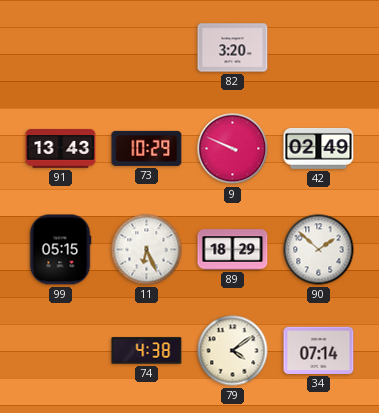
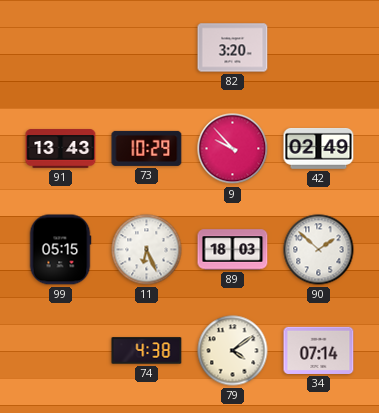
9: 9:49 -> 9:53
89: 18:29 -> 18:03
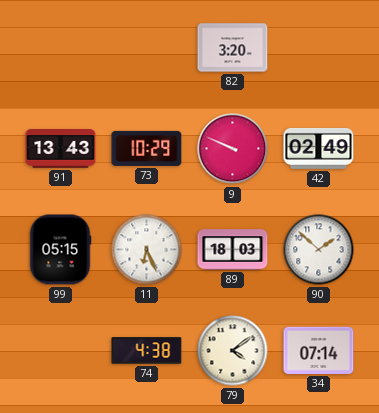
9: 9:53 -> 9:49
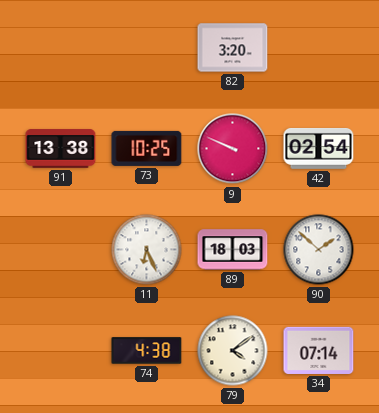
91: 13:43 -> 13:38
73: 10:29 -> 10:25
42: 02:49 -> 02:54
99: 05:15 -> none
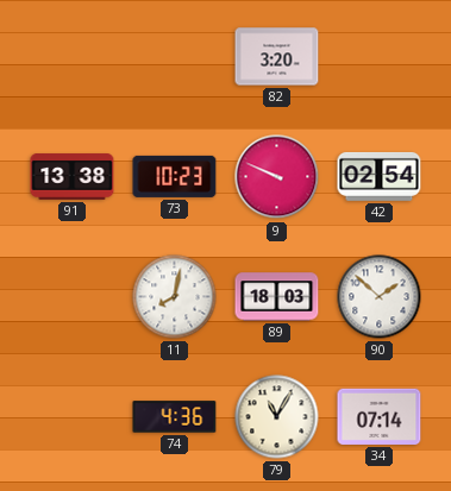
73: 10:25 -> 10:23
11: 6:26 -> 8:02
74: 4:38 -> 4:36
79: 4:09 -> 11:05
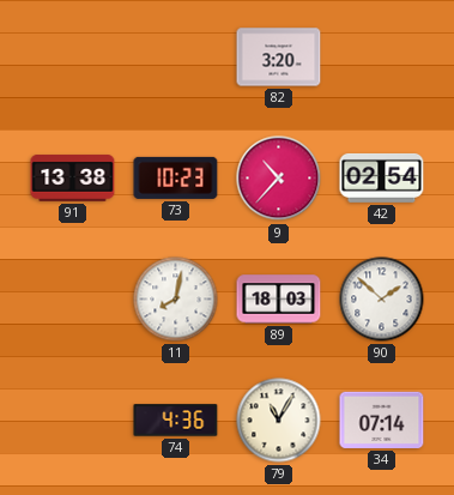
9: 9:49 -> 10:37
